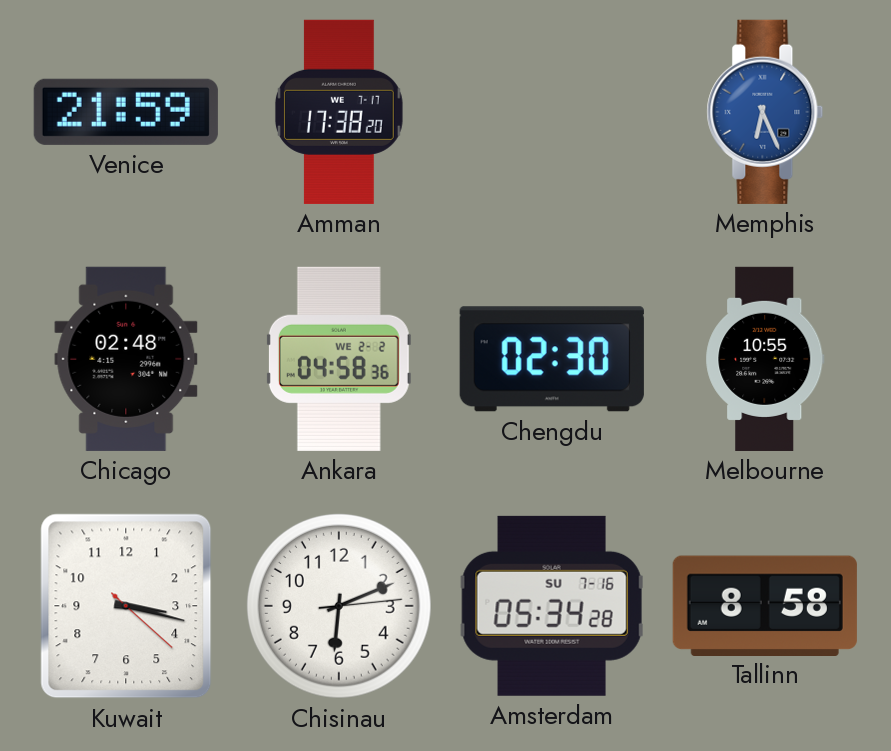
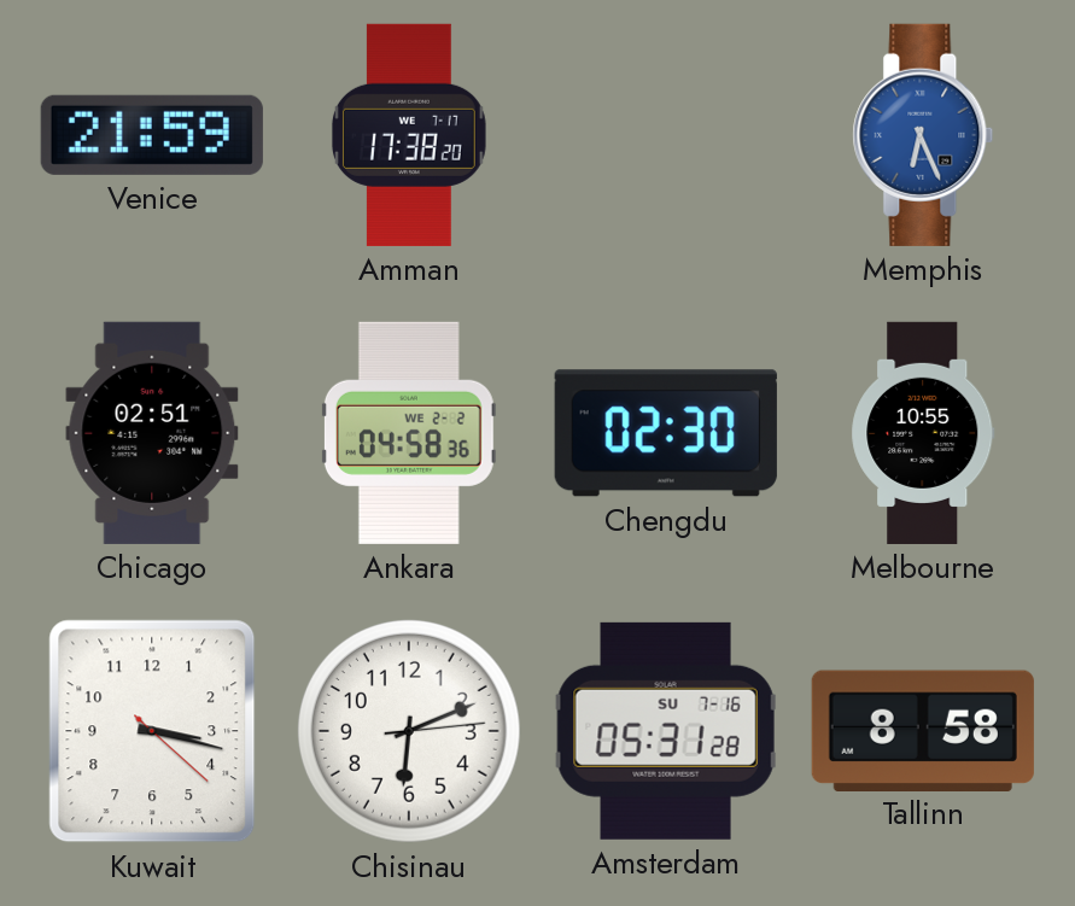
Chicago: 02:48 -> 02:51
Amsterdam: 05:34 -> 05:31
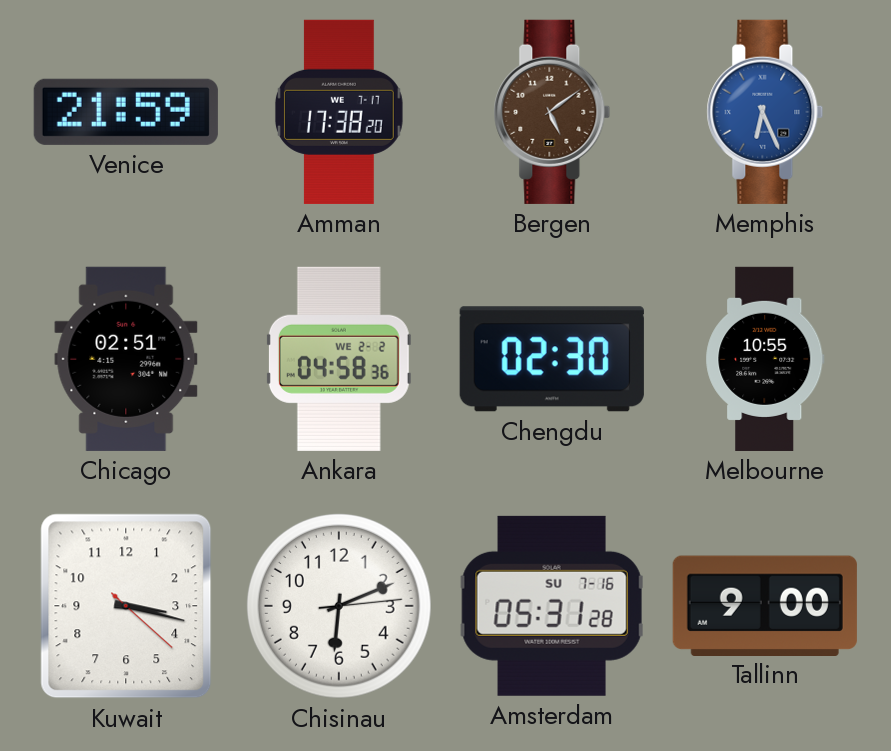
Bergen: none -> 5:09
Tallinn: 8:58 -> 9:00
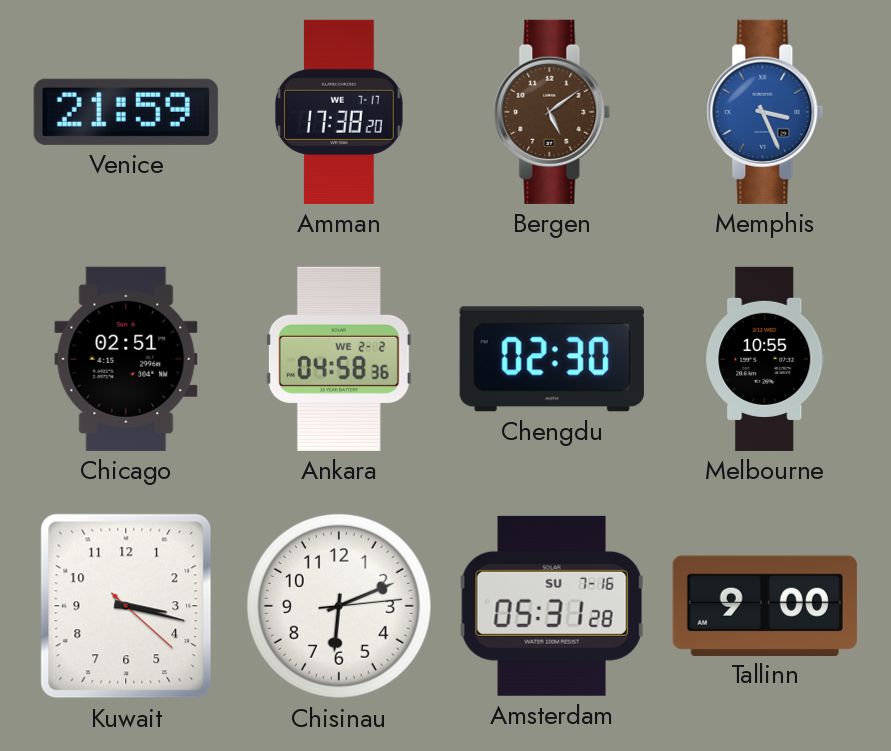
Memphis: 6:26 -> 3:26
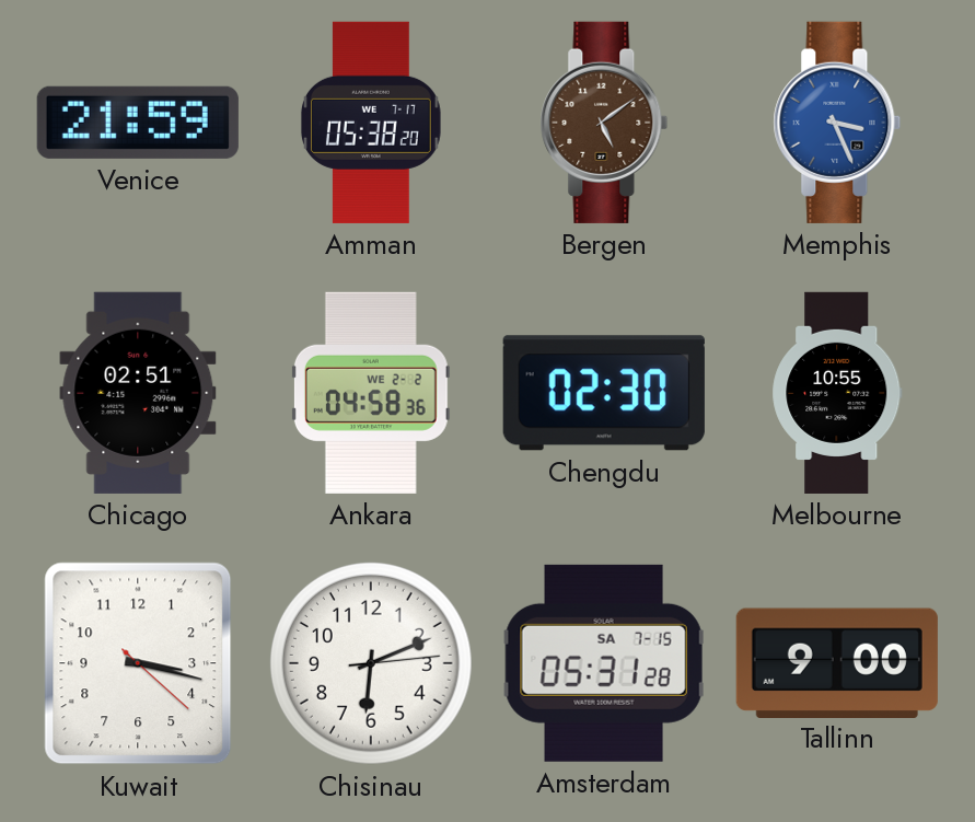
Amman: 17:38 -> 05:38
Amsterdam date: SU 7-16 -> SA 7-15
